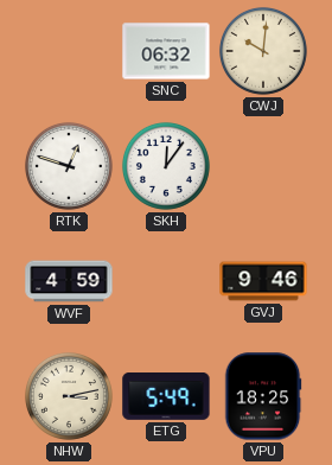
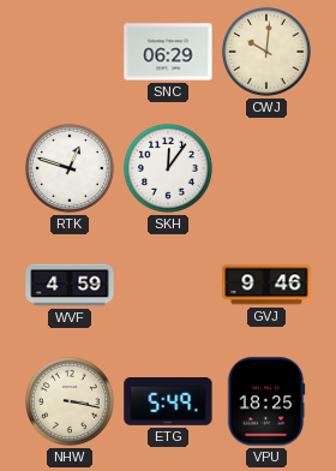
SNC: 06:32 -> 06:29
NHW: 3:13 -> 3:17
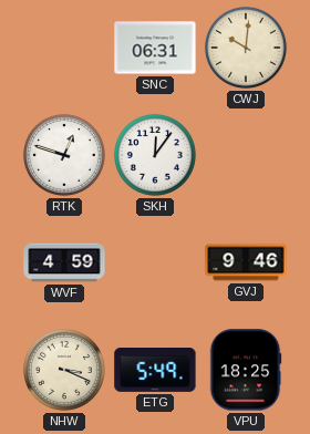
SNC: 06:29 -> 06:31
NHW: 3:17 -> 3:19
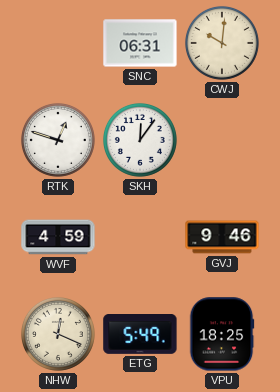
NHW: 3:19 -> 12:19
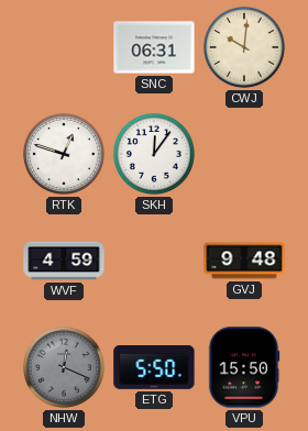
GVJ: 9:46 -> 9:48
NHW dial: cream -> grey
ETG: 5:49 -> 5:50
VPU: 18:25 -> 15:50
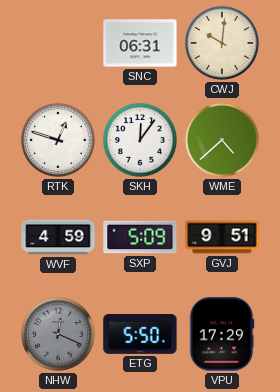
WME: none -> 4:38
SXP: none -> 5:09
GVJ: 9:48 -> 9:51
VPU: 15:50 -> 17:29
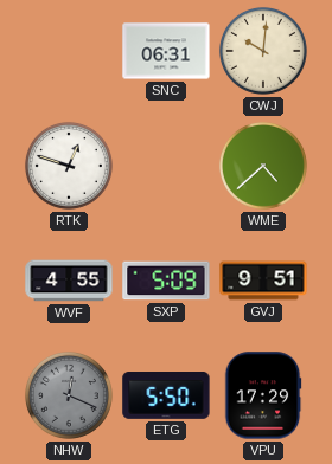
SKH: 12:06 -> none
WVF: 4:59 -> 4:55
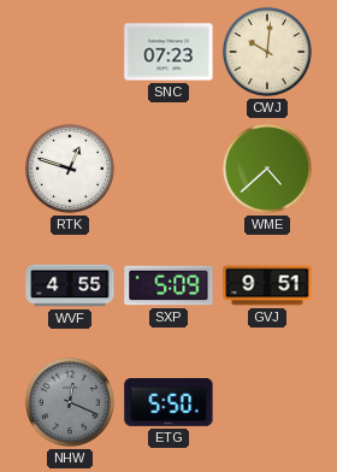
SNC: 06:31 -> 07:23
VPU: 17:29 -> none
